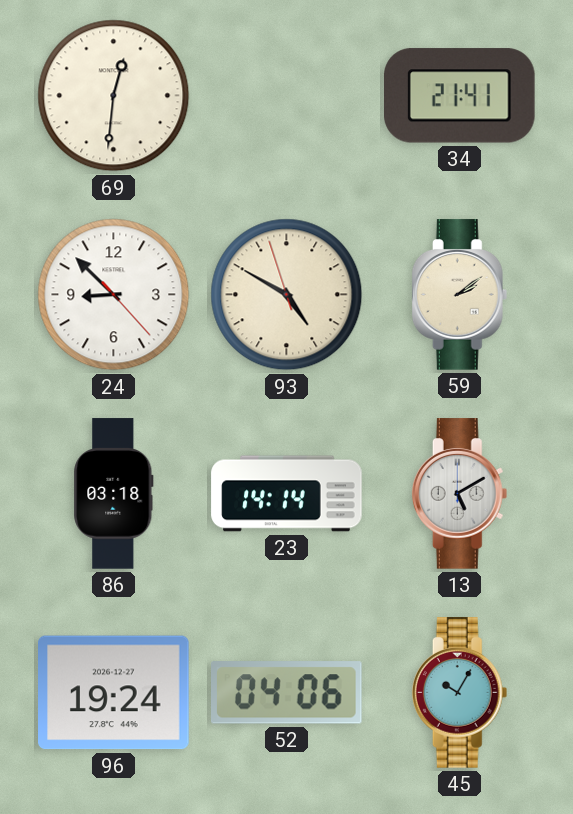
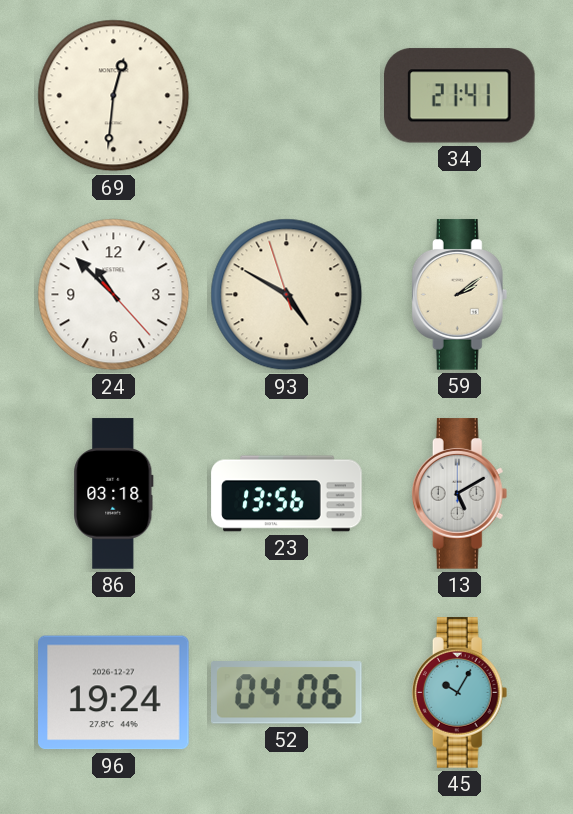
24: 8:52 -> 10:52
23: 14:14 -> 13:56
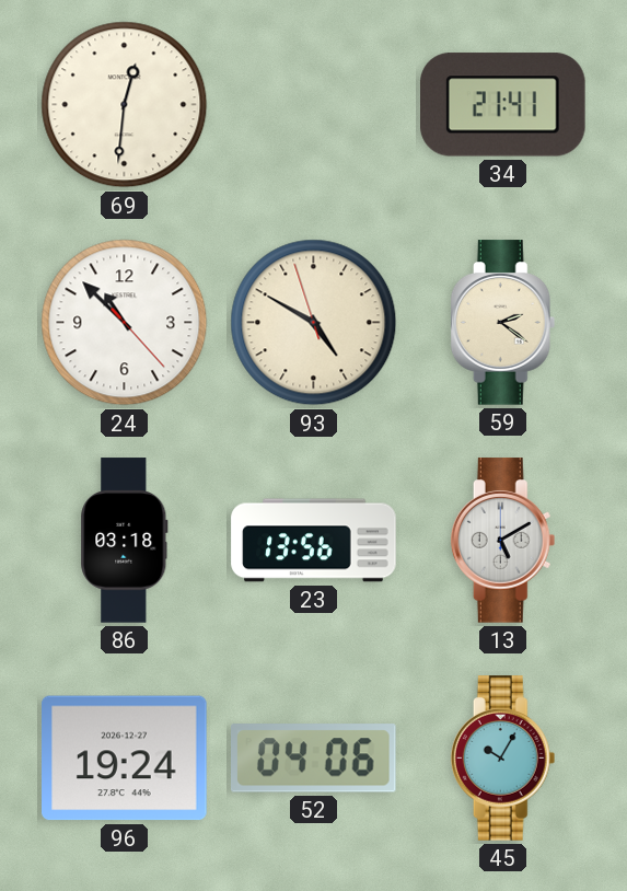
59: 2:09 -> 2:21
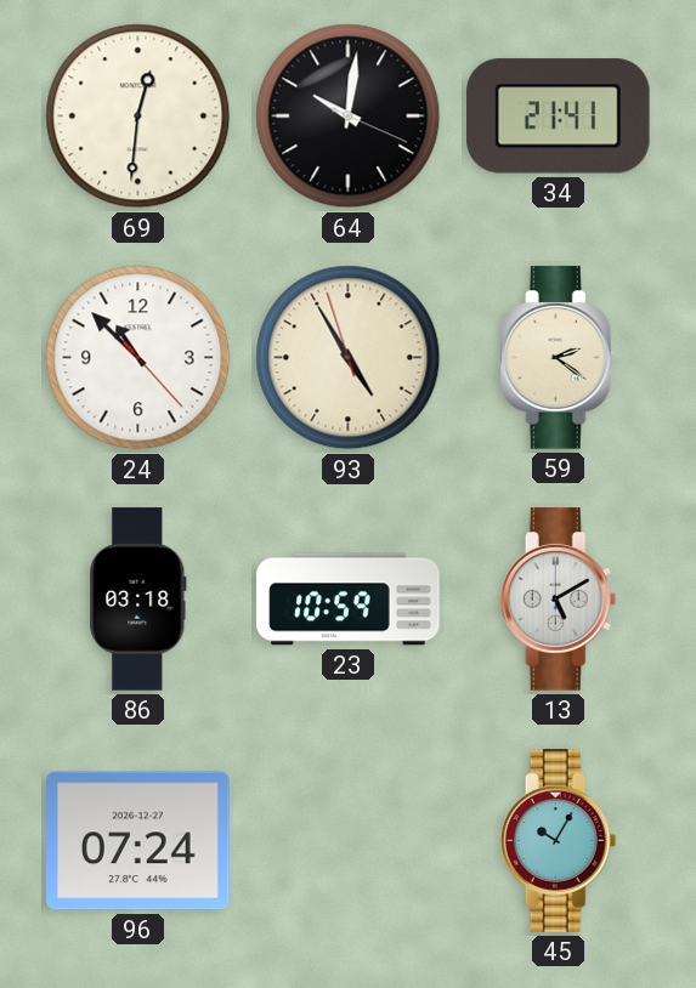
64: none -> 10:01
93: 4:49 -> 4:54
23: 13:56 -> 10:59
96: 19:24 -> 07:24
52: 04:06 -> none
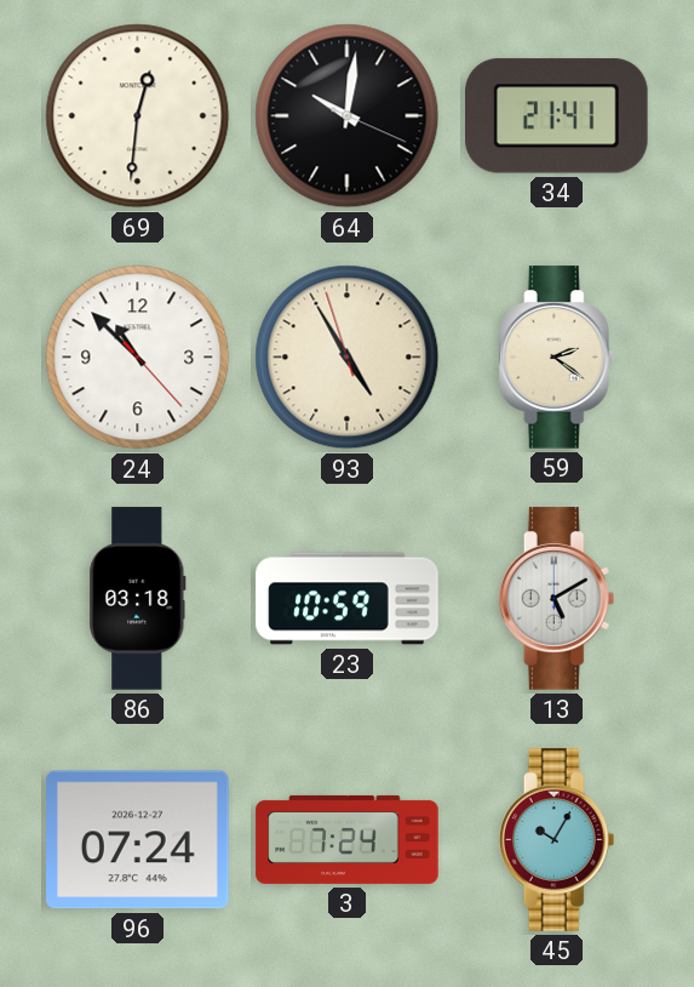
3: none -> 7:24
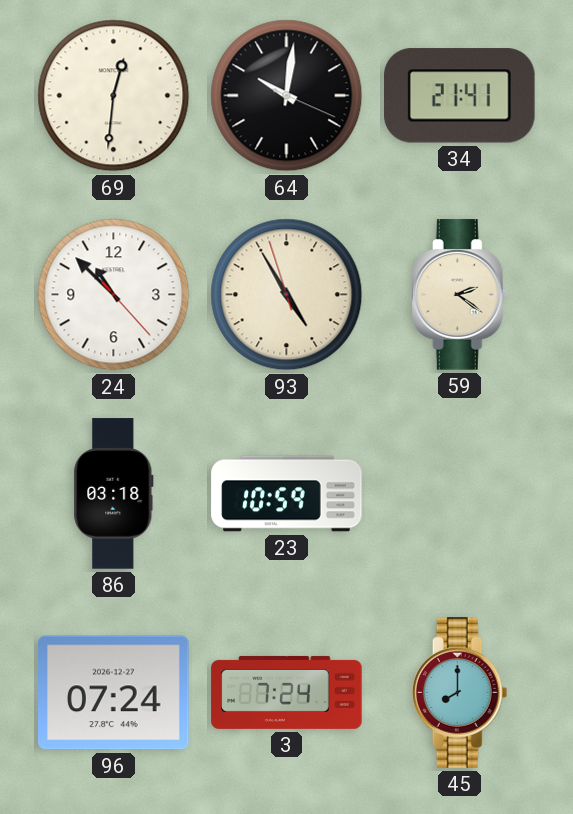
13: 5:10 -> none
45: 10:05 -> 8:00
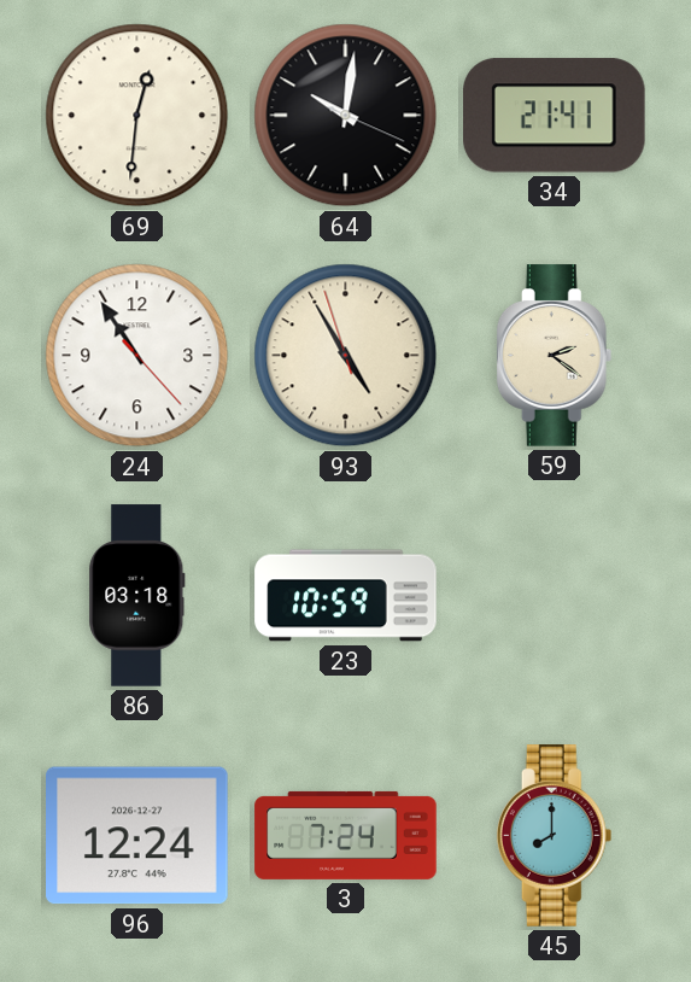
24: 10:52 -> 10:54
96: 07:24 -> 12:24
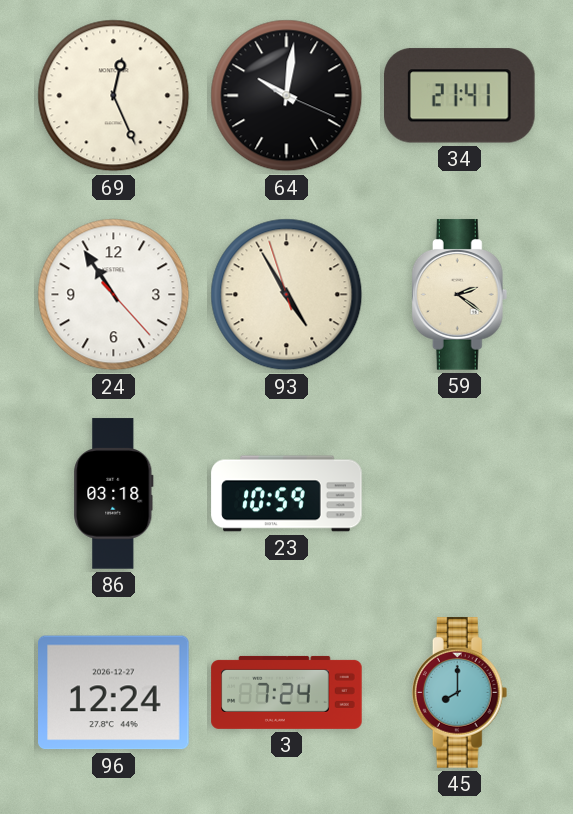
69: 12:31 -> 12:26
